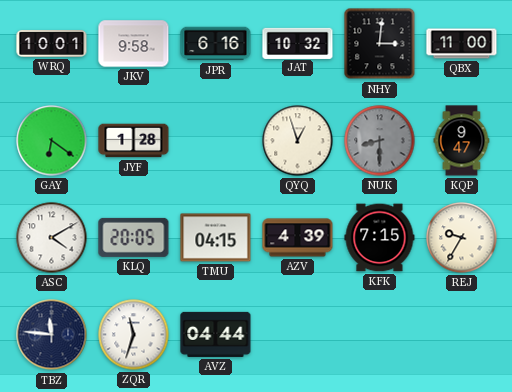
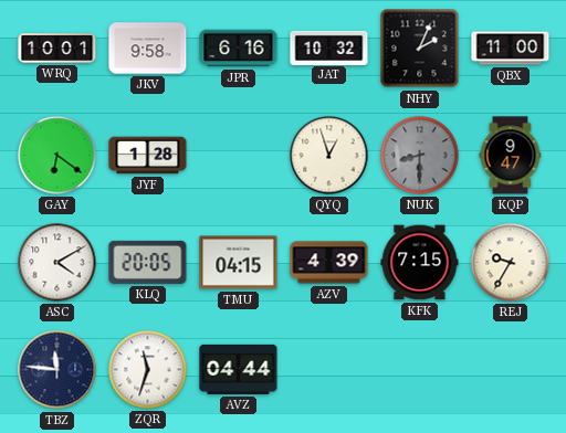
NHY: 3:01 -> 2:04
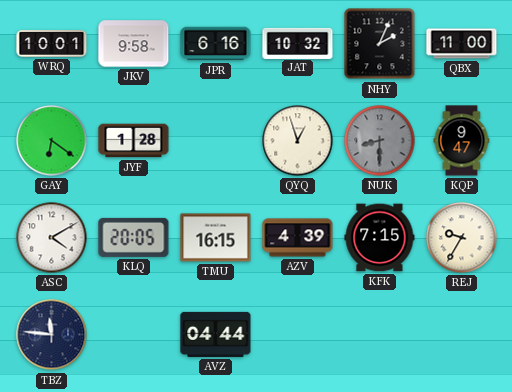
TMU: 04:15 -> 16:15
ZQR: 11:33 -> none
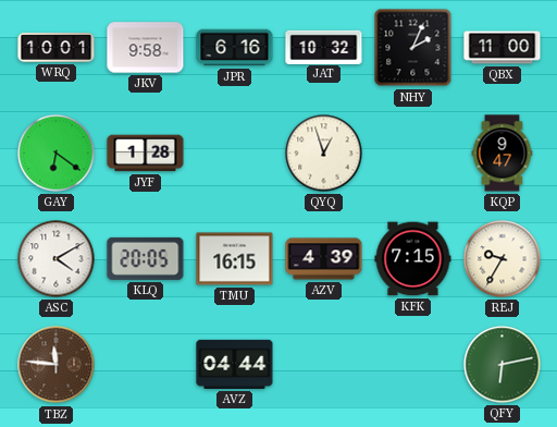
NUK: 8:30 -> none
TBZ dial: navy -> brown
QFY: none -> 6:13
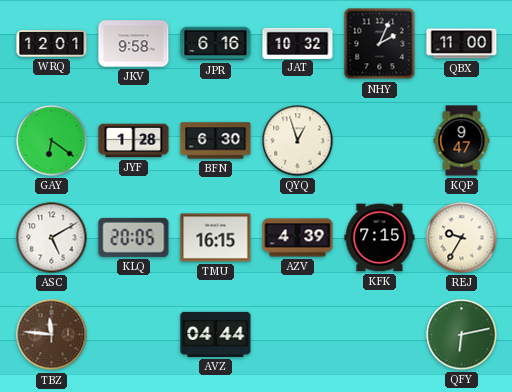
WRQ: 10:01 -> 12:01
BFN: none -> 6:30
ASC: 4:10 -> 5:10
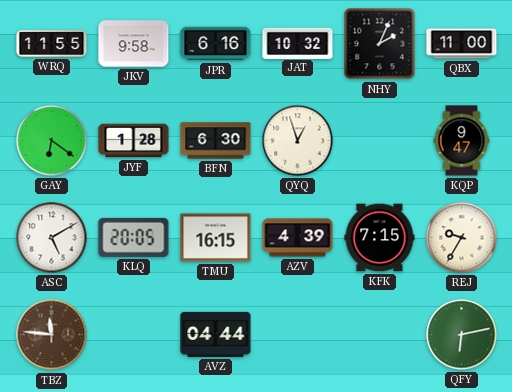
WRQ: 12:01 -> 11:55
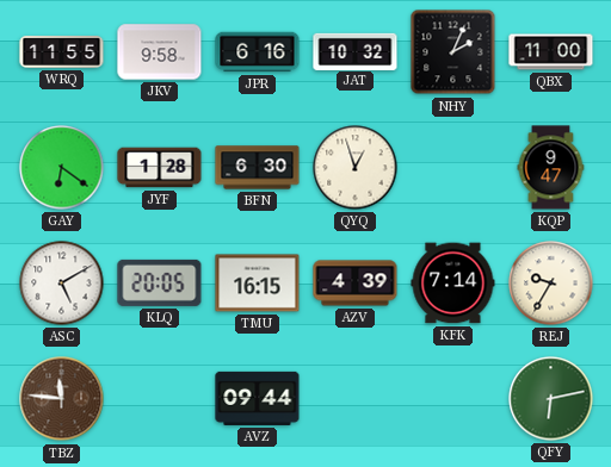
KFK: 7:15 -> 7:14
AVZ: 04:44 -> 09:44
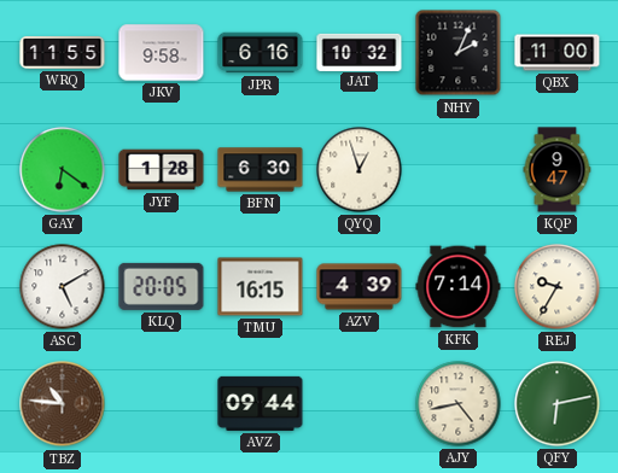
TBZ: 11:46 -> 10:46
AJY: none -> 4:43
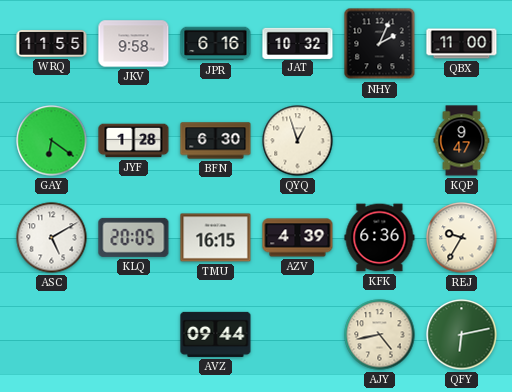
KFK: 7:14 -> 6:36
TBZ: 10:46 -> none
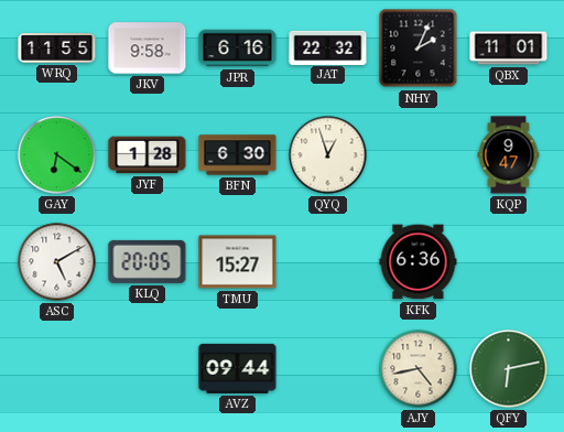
JAT: 10:32 -> 22:32
QBX: 11:00 -> 11:01
TMU: 16:15 -> 15:27
AZV: 4:39 -> none
REJ: 9:35 -> none
